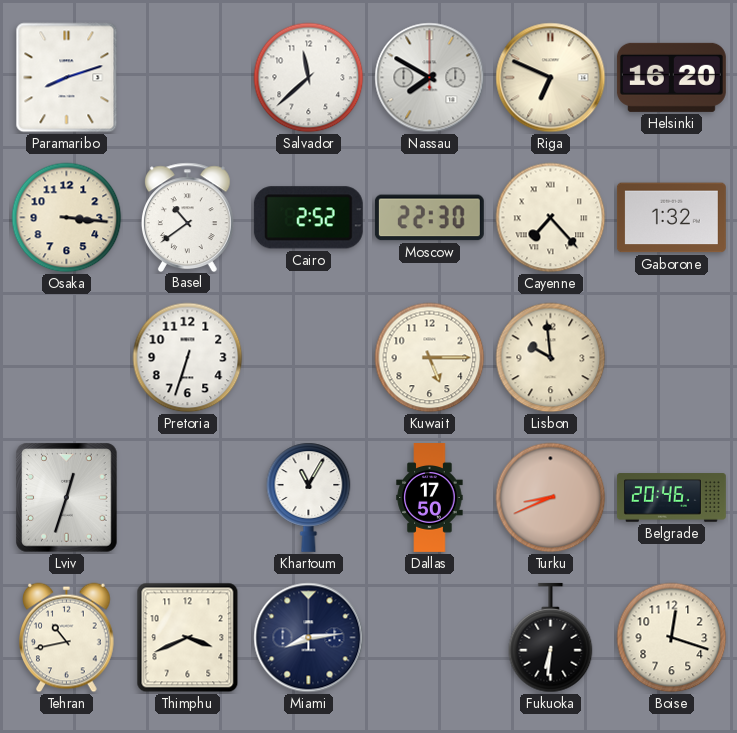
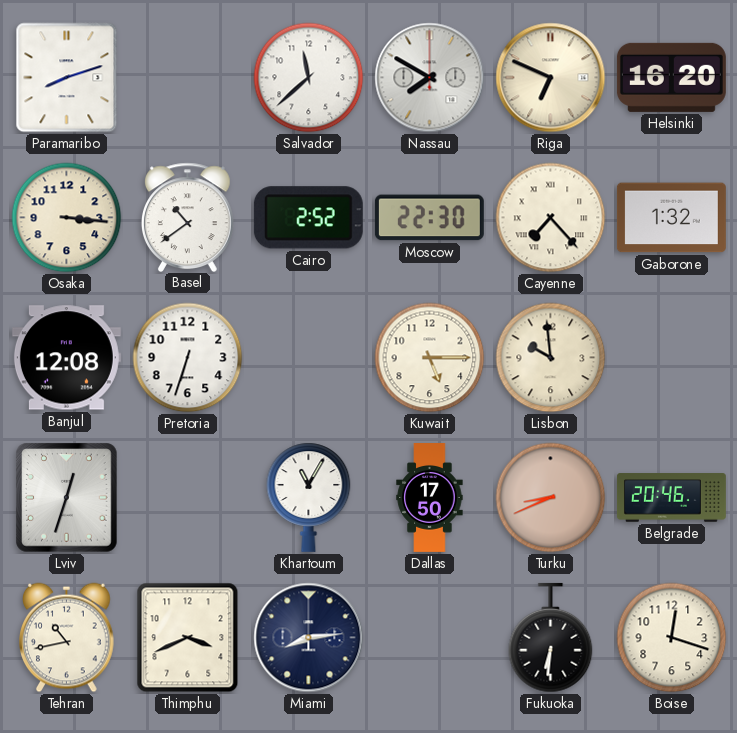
Banjul: none -> 12:08
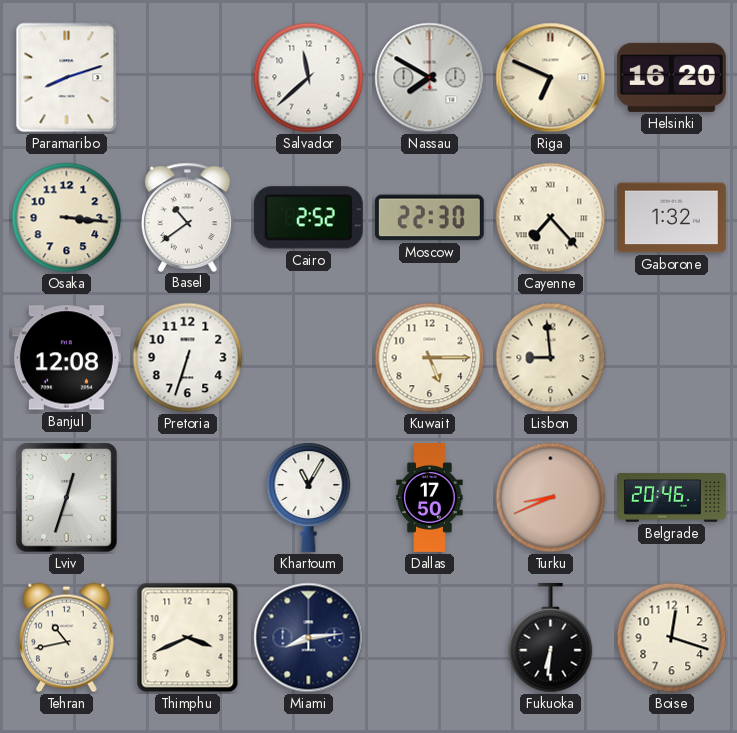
Lisbon: 9:59 -> 8:59
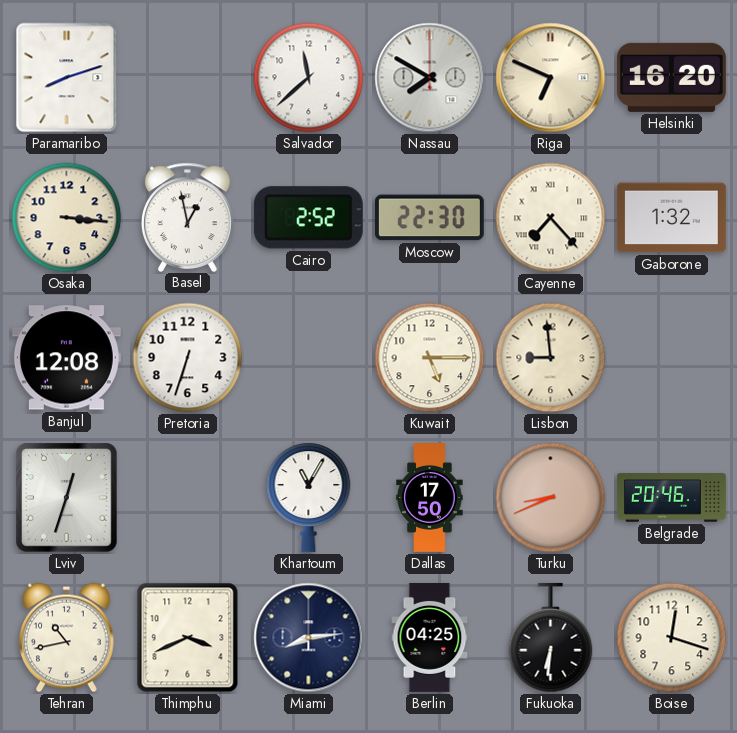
Basel: 10:39 -> 12:58
Berlin: none -> 04:25
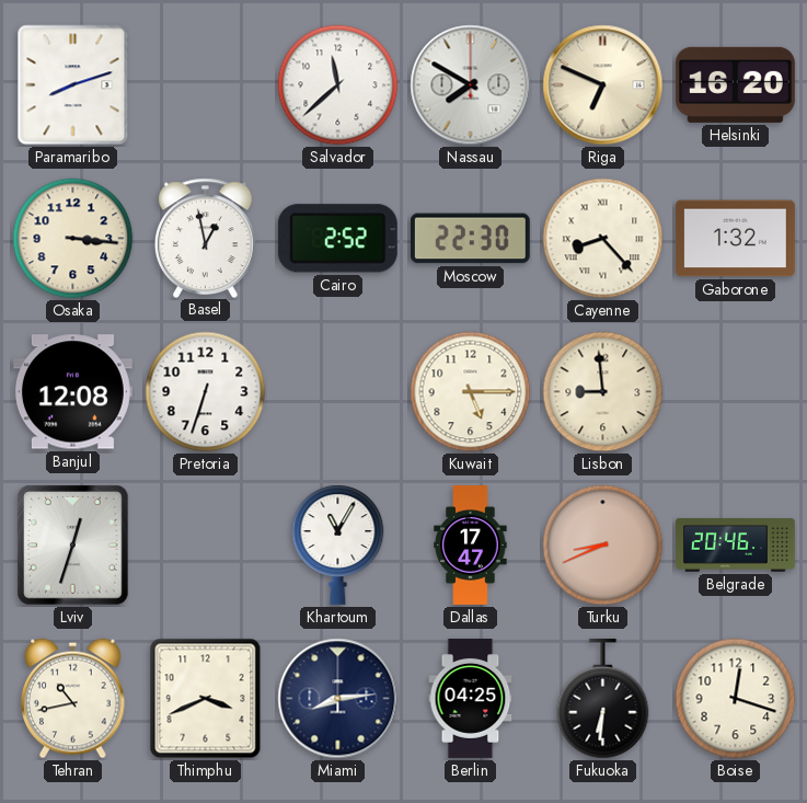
Cayenne: 7:23 -> 8:23
Dallas: 17:50 -> 17:47
